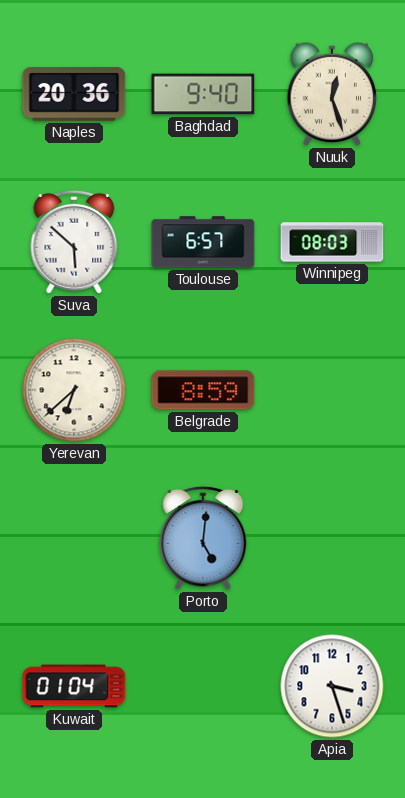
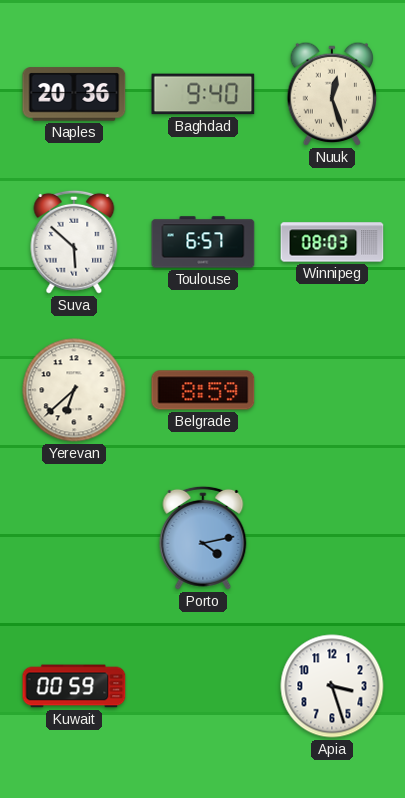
Porto: 5:01 -> 4:13
Kuwait: 01:04 -> 00:59
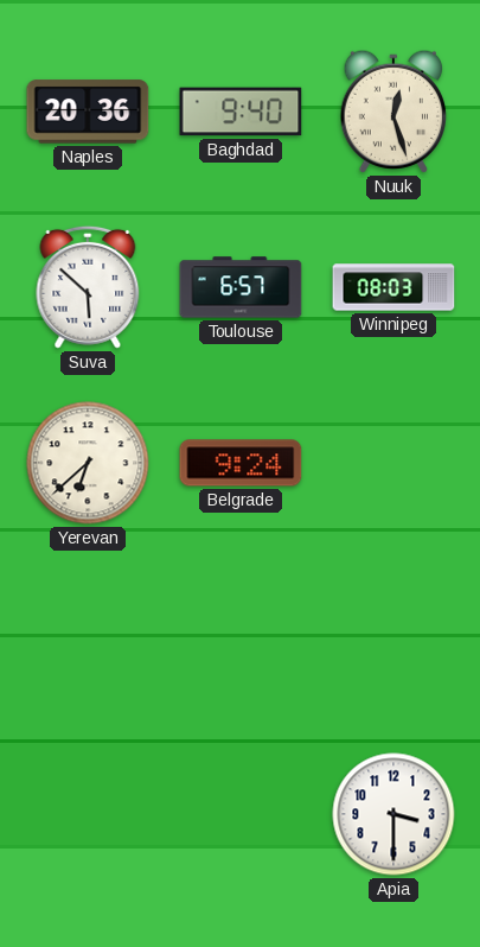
Belgrade: 8:59 -> 9:24
Porto: 4:13 -> none
Kuwait: 00:59 -> none
Apia: 3:27 -> 3:30
